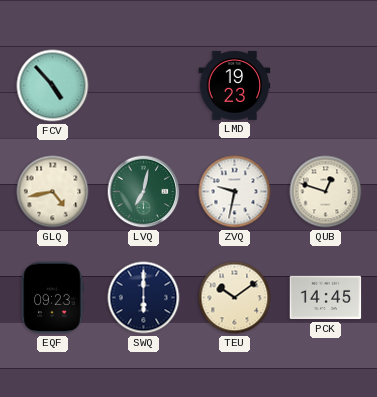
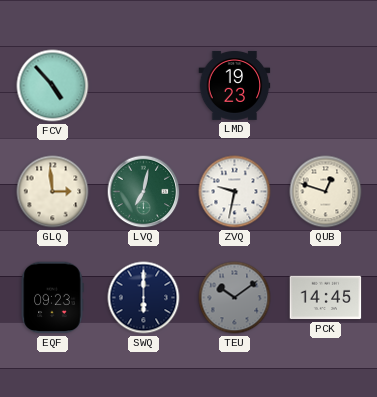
GLQ: 4:43 -> 2:59
TEU dial: cream -> grey
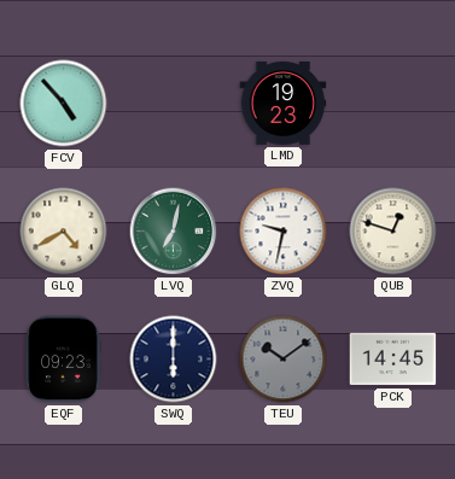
GLQ: 2:59 -> 4:40
